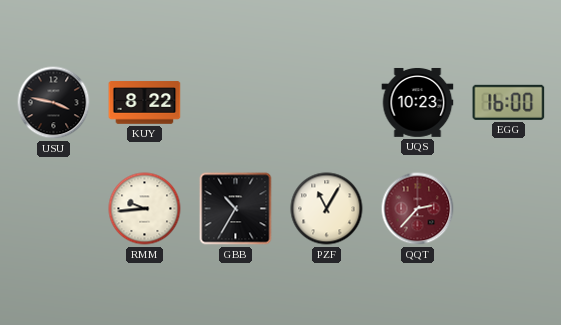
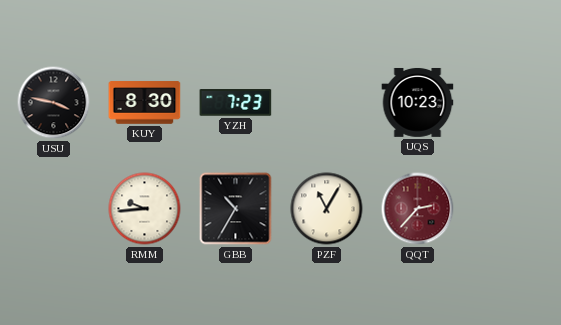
KUY: 8:22 -> 8:30
YZH: none -> 7:23
EGG: 16:00 -> none
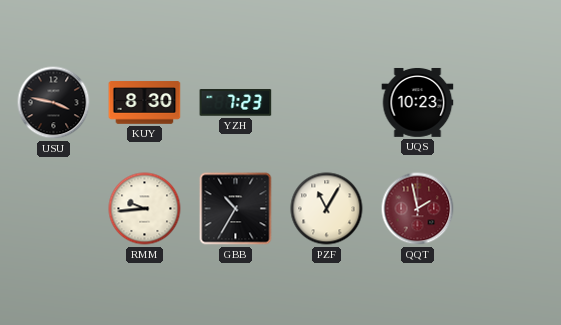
QQT: 2:37 -> 1:58
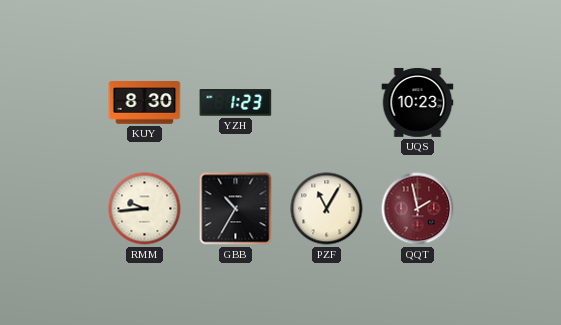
USU: 3:47 -> none
YZH: 7:23 -> 1:23
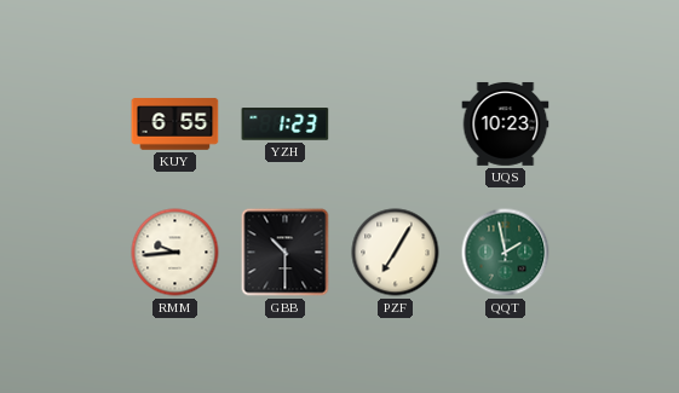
KUY: 8:30 -> 6:55
GBB: 10:35 -> 10:30
PZF: 11:05 -> 7:05
QQT dial: burgundy -> green
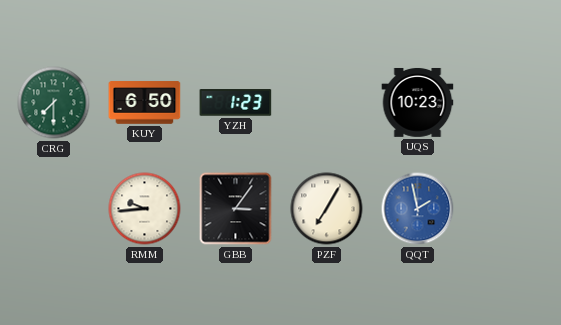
CRG: none -> 7:30
KUY: 6:55 -> 6:50
GBB: 10:30 -> 3:06
QQT dial: green -> blue
